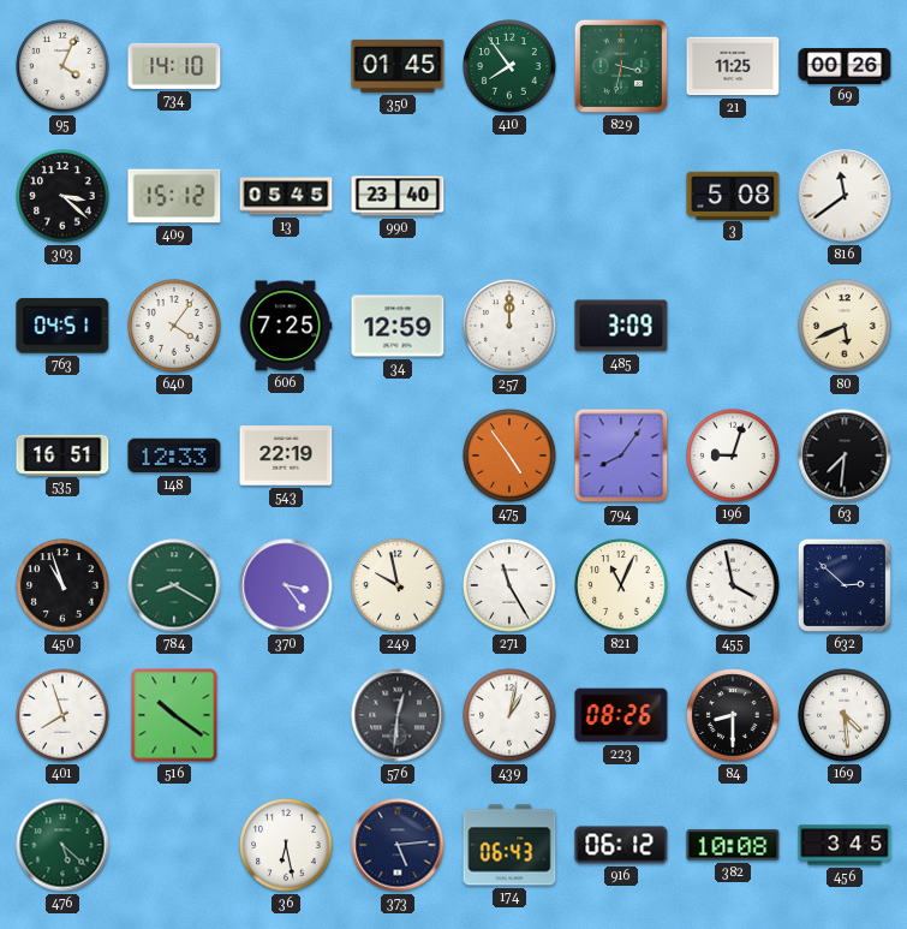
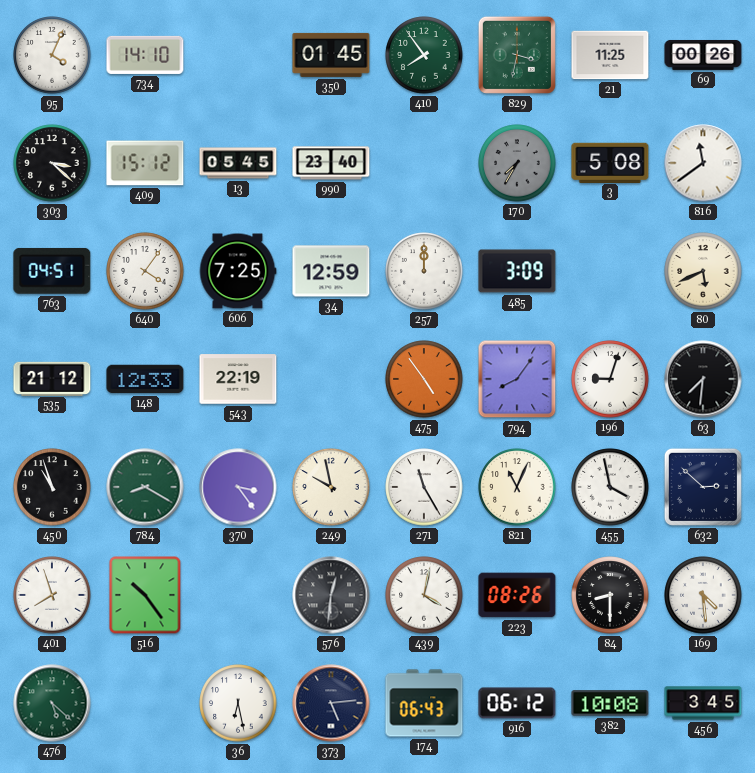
170: none -> 7:35
535: 16:51 -> 21:12
516: 10:21 -> 10:24
439: 1:02 -> 4:02
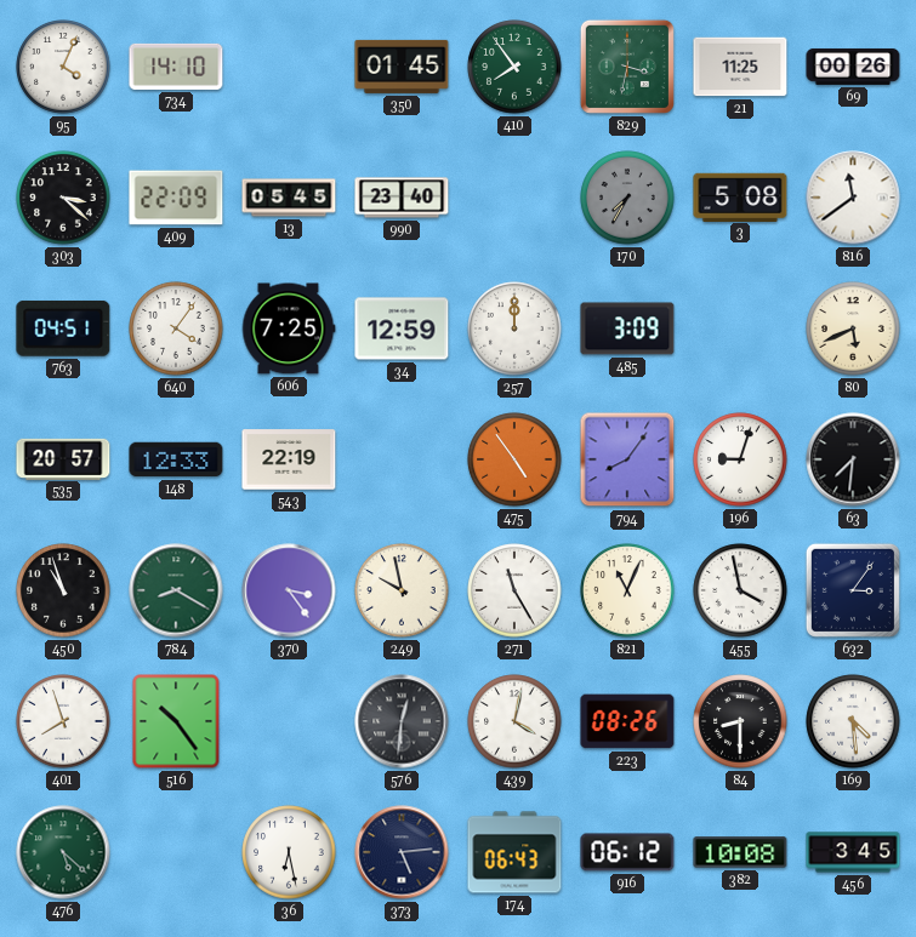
409: 15:12 -> 22:09
535: 21:12 -> 20:57
632: 2:52 -> 3:06
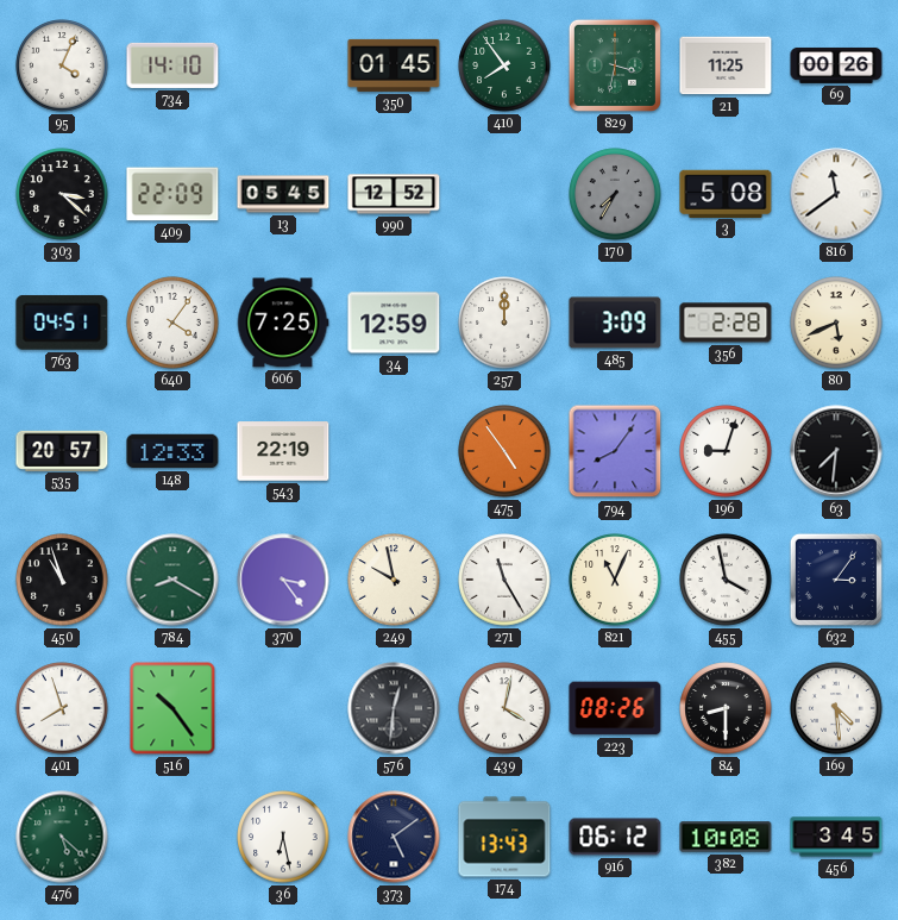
990: 23:40 -> 12:52
356: none -> 2:28
373: 5:14 -> 5:09
174: 06:43 -> 13:43
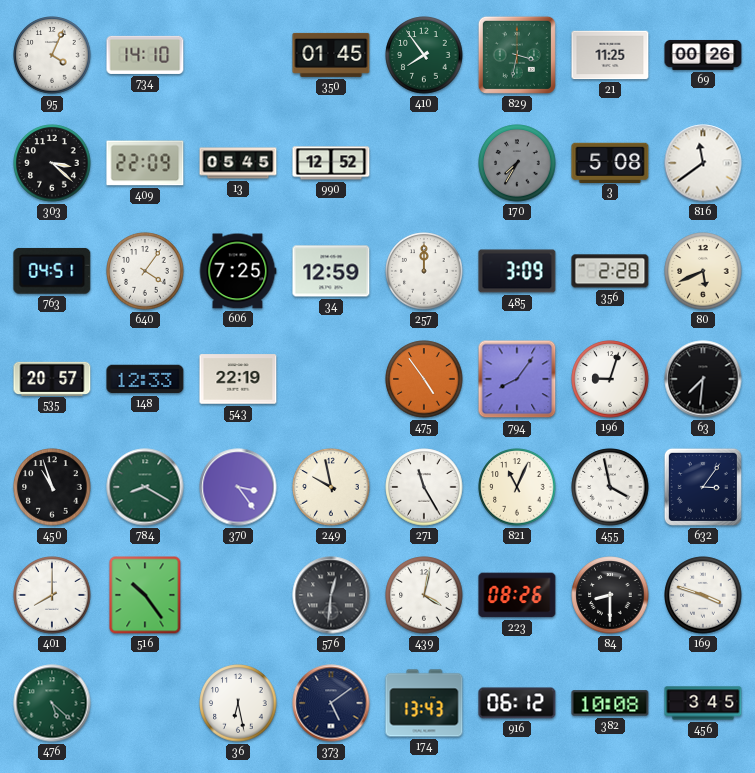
401: 7:57 -> 8:00
169: 4:29 -> 3:48
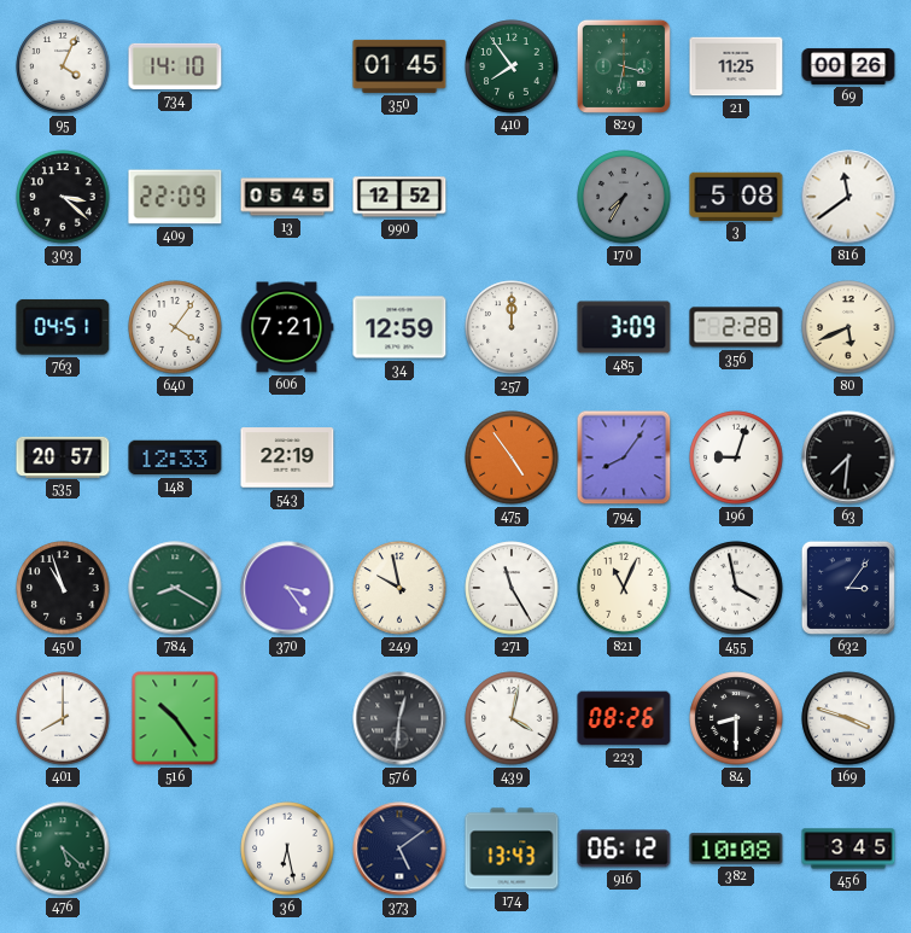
606: 7:25 -> 7:21
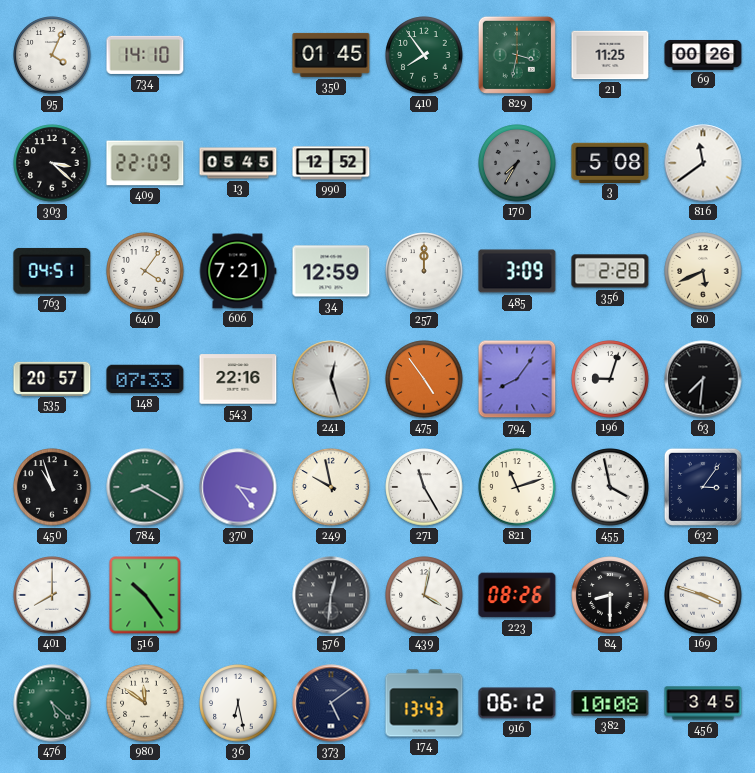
148: 12:33 -> 07:33
543: 22:19 -> 22:16
241: none -> 12:27
821: 11:04 -> 11:12
980: none -> 11:51
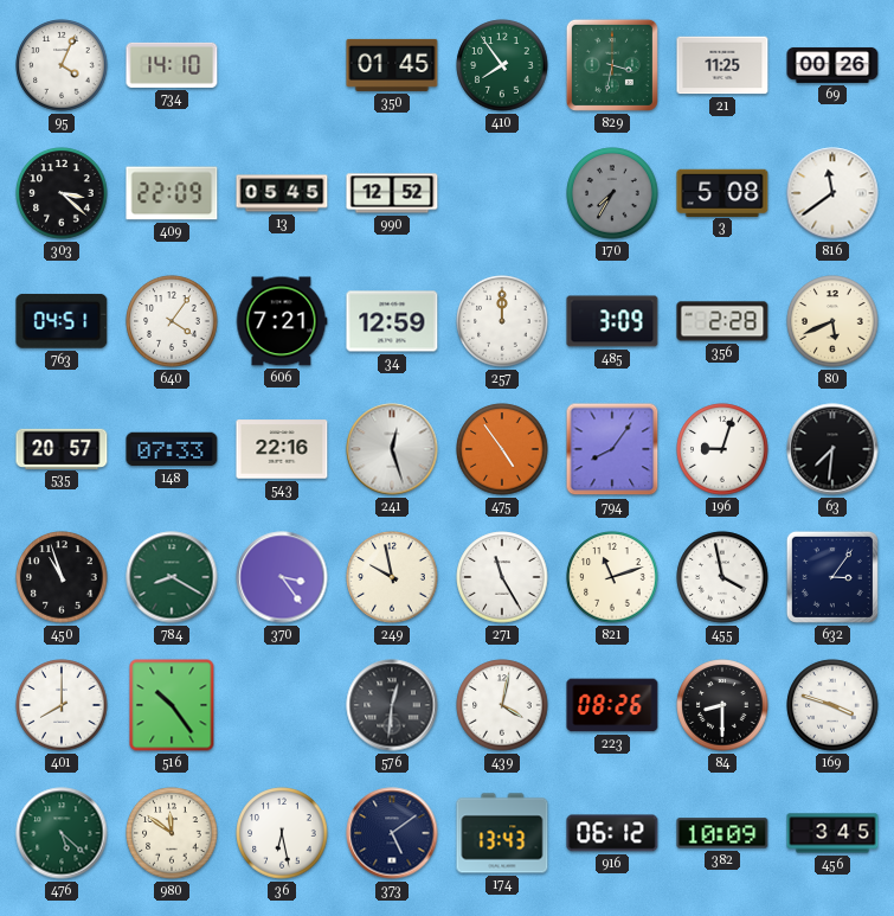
382: 10:08 -> 10:09
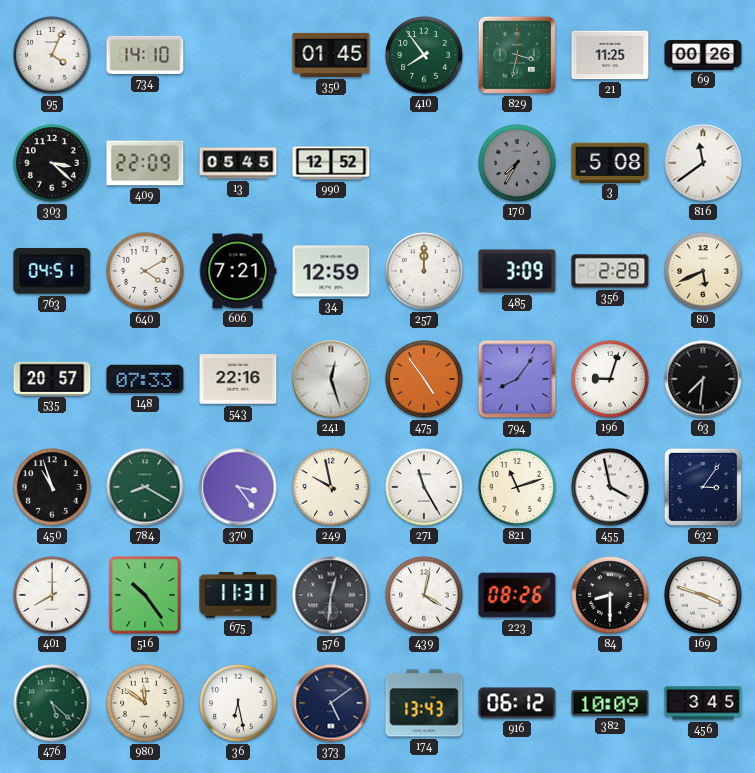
640: 4:06 -> 4:10
675: none -> 11:31
